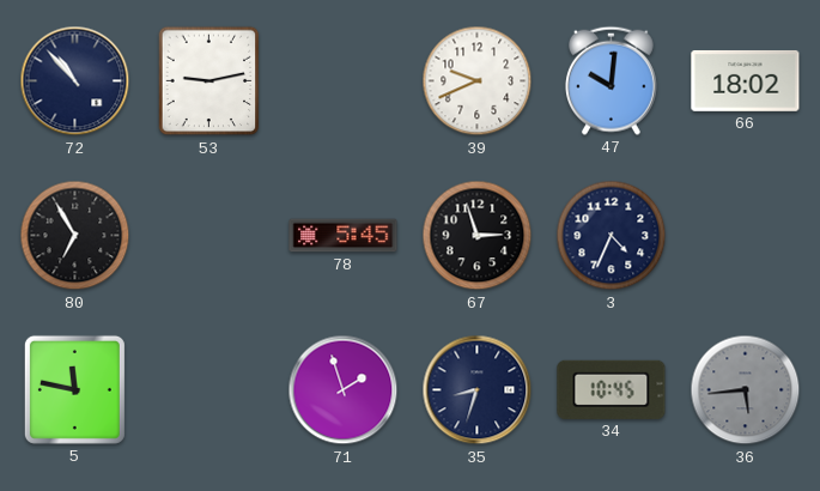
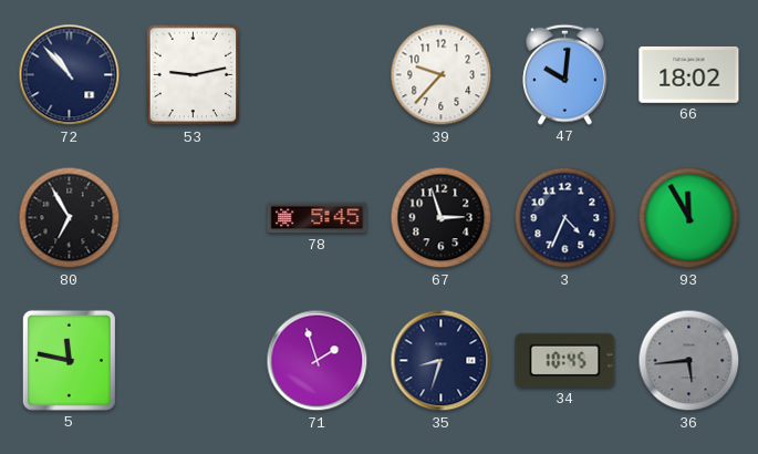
39: 9:41 -> 9:37
93: none -> 11:55
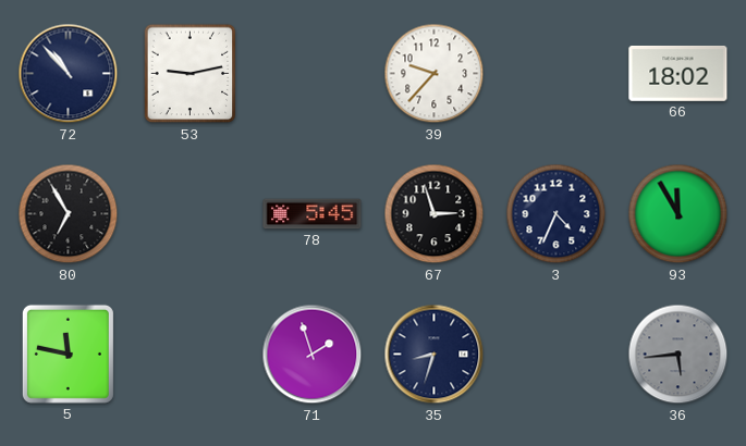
47: 10:01 -> none
34: 10:45 -> none
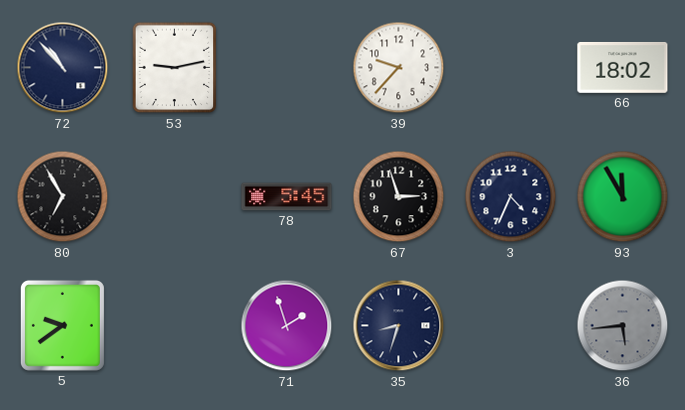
5: 11:47 -> 9:39
